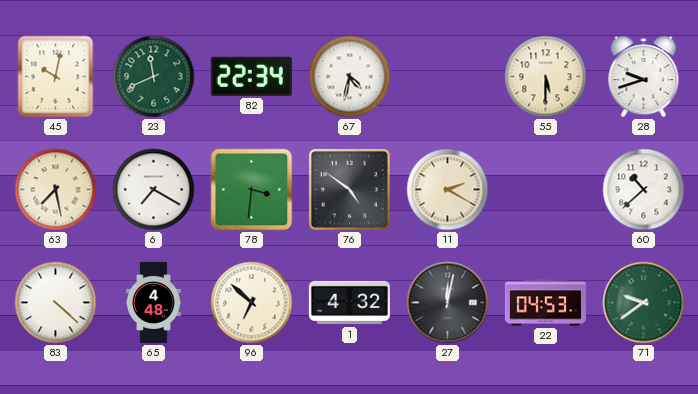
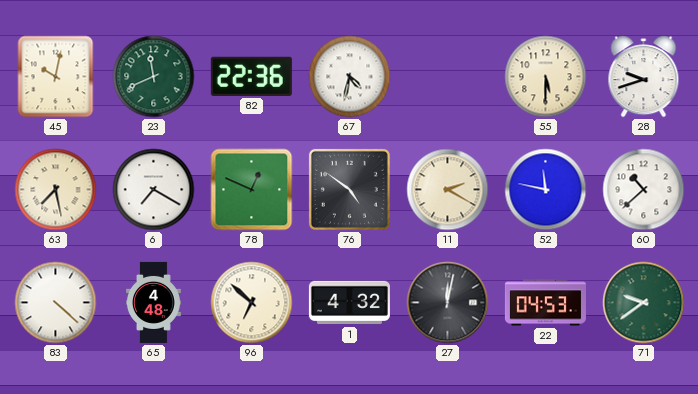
82: 22:34 -> 22:36
78: 3:31 -> 12:49
52: none -> 11:47
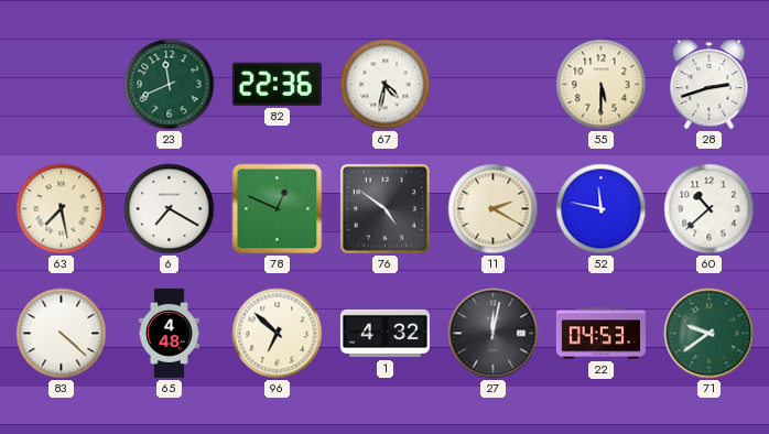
45: 10:02 -> none
28: 9:42 -> 2:42
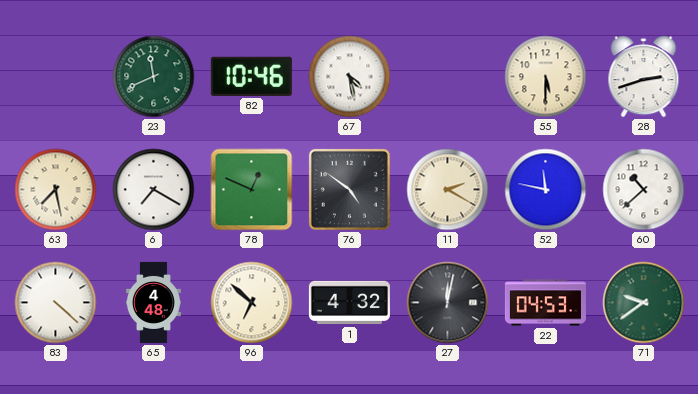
82: 22:36 -> 10:46
67: 4:32 -> 4:28
